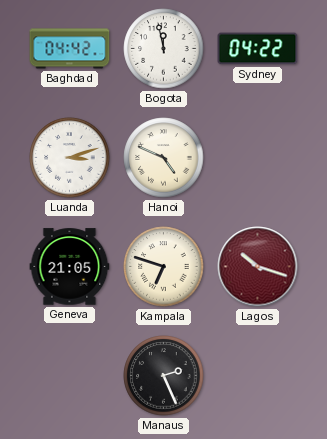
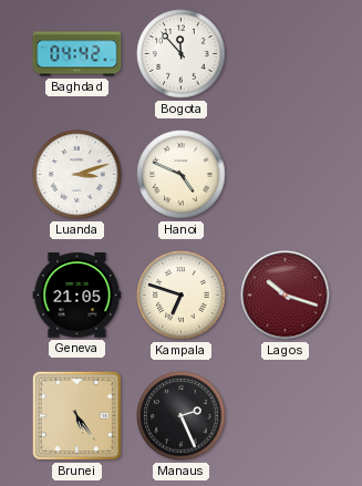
Bogota: 11:58 -> 11:53
Sydney: 04:22 -> none
Brunei: none -> 5:24
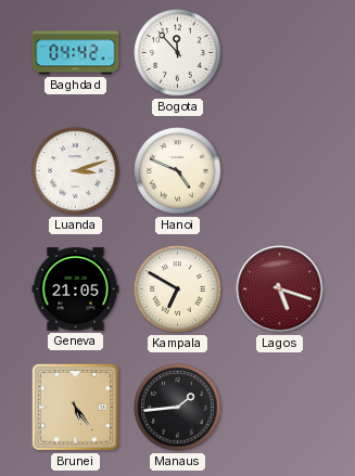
Kampala: 6:48 -> 6:50
Lagos: 10:18 -> 5:18
Manaus: 2:26 -> 1:44
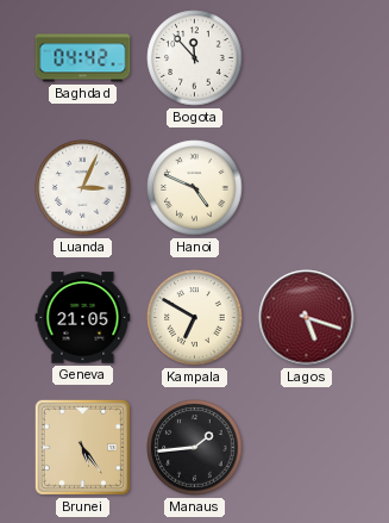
Luanda: 3:12 -> 3:04
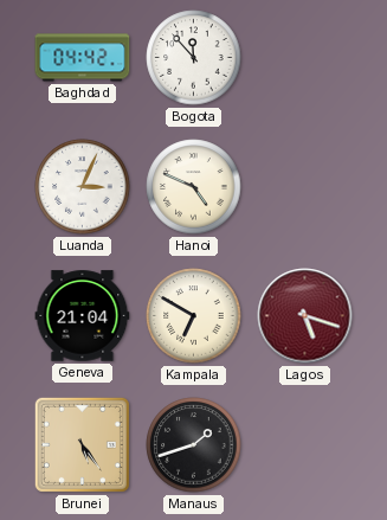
Geneva: 21:05 -> 21:04
Manaus: 1:44 -> 1:42
